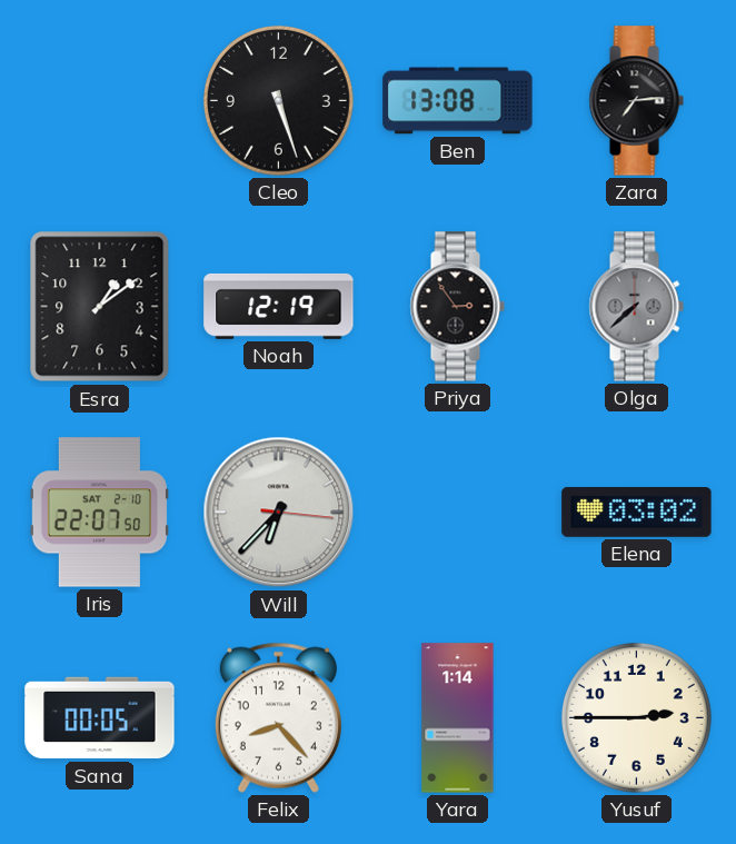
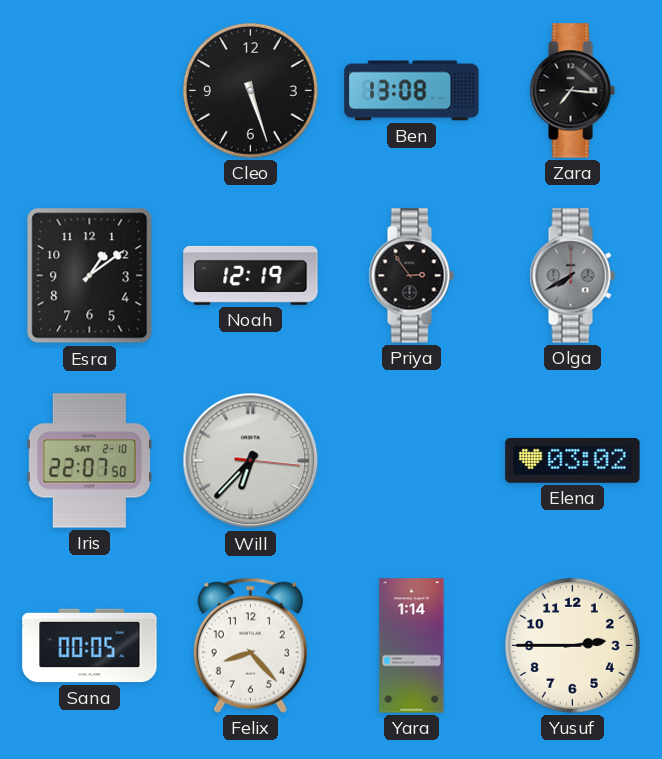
Zara: 7:14 -> 7:16
Olga: 7:38 -> 7:40
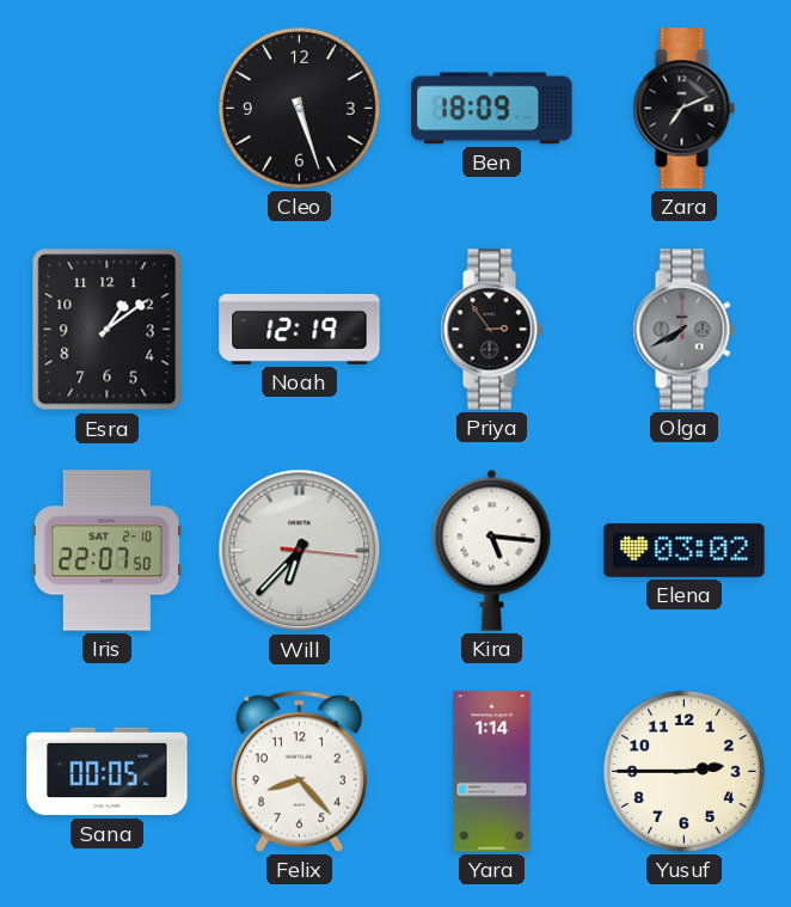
Ben: 13:08 -> 18:09
Zara: 7:16 -> 7:11
Kira: none -> 5:16
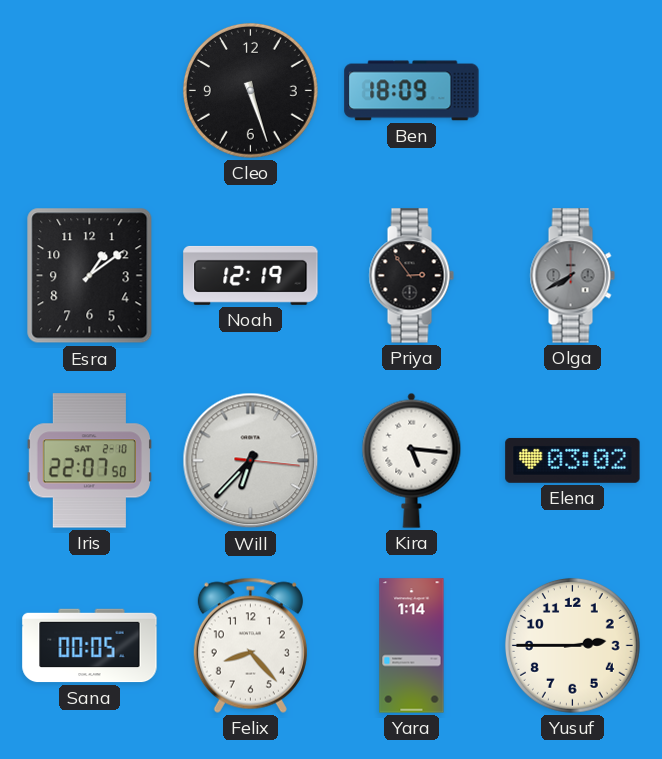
Zara: 7:11 -> none
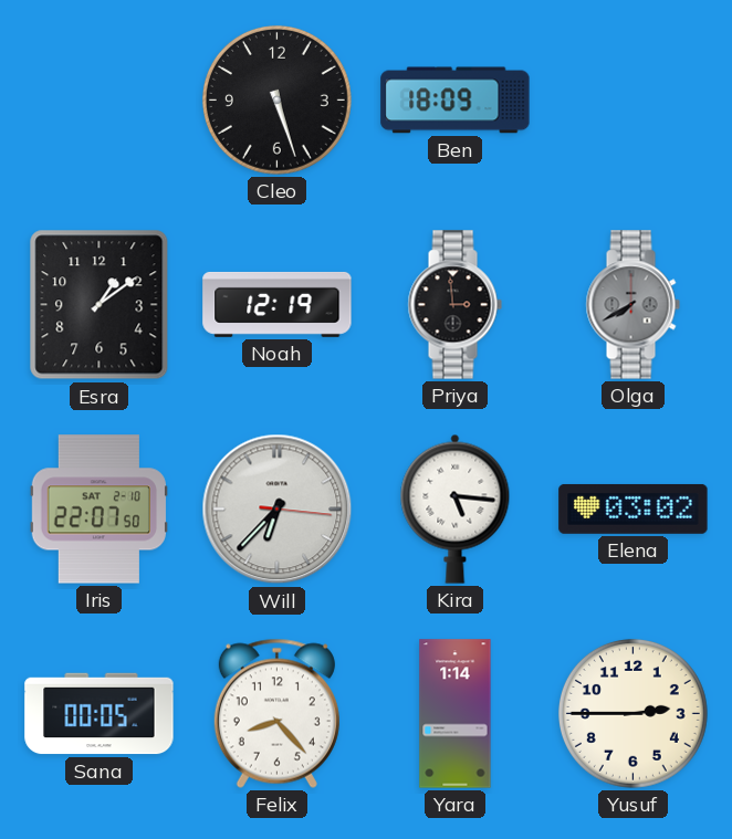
Priya: 2:54 -> 2:59
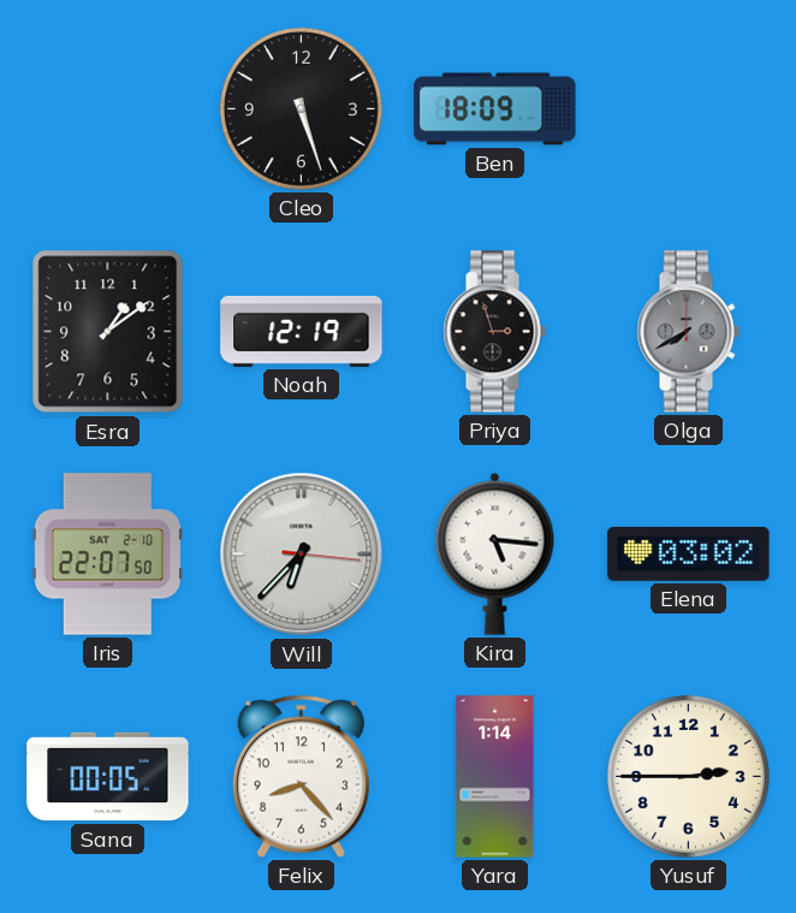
Priya: 2:59 -> 2:57
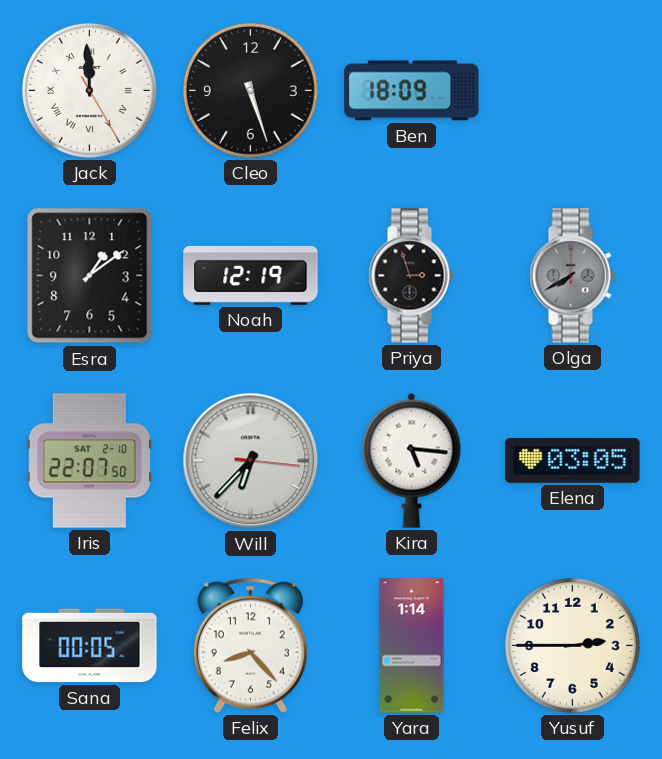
Jack: none -> 11:59
Elena: 03:02 -> 03:05
